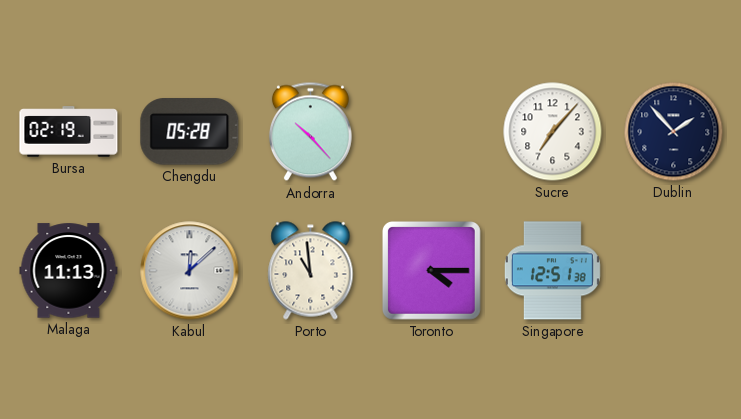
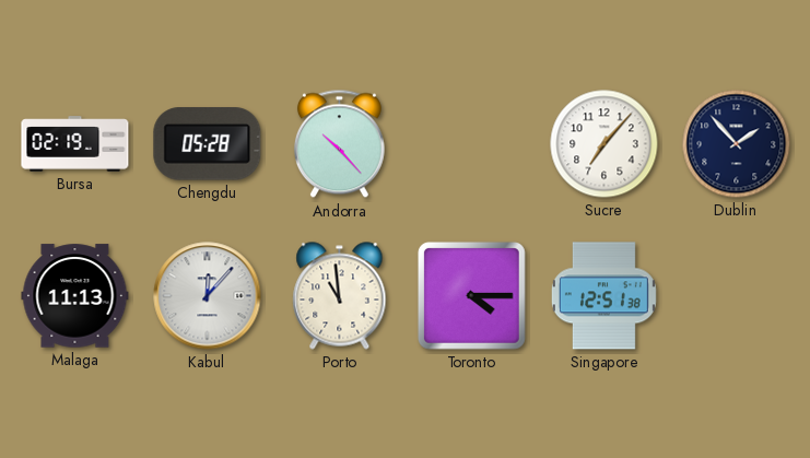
Kabul: 12:08 -> 12:07
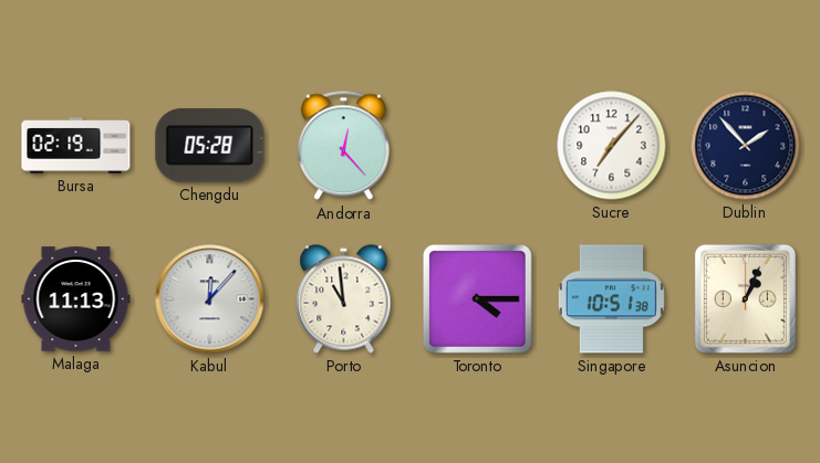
Andorra: 10:23 -> 12:23
Singapore: 12:51 -> 10:51
Asuncion: none -> 1:04
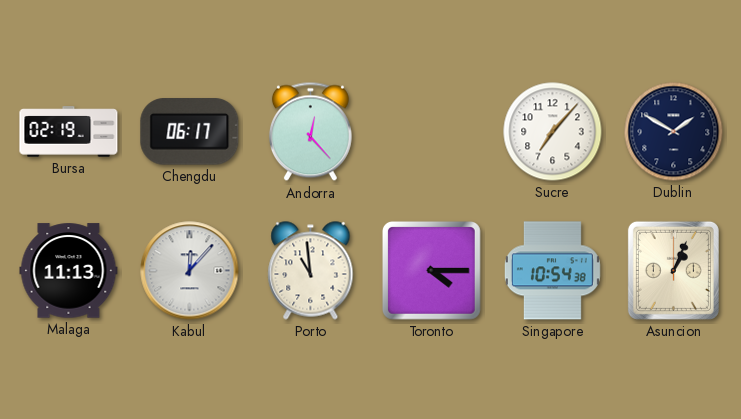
Chengdu: 05:28 -> 06:17
Dublin: 1:53 -> 1:50
Singapore: 10:51 -> 10:54
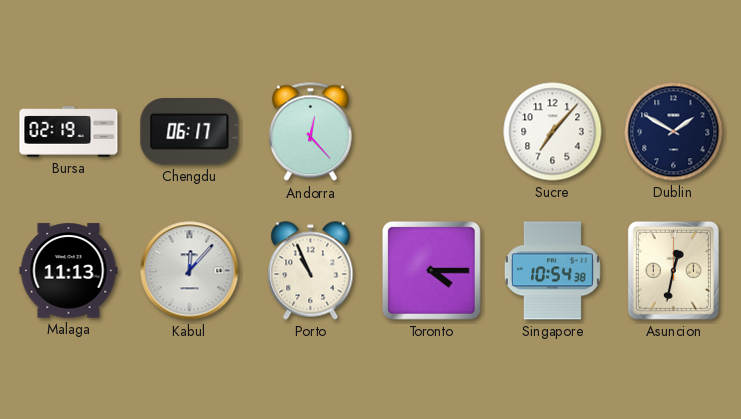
Porto: 10:59 -> 10:56
Asuncion: 1:04 -> 12:32
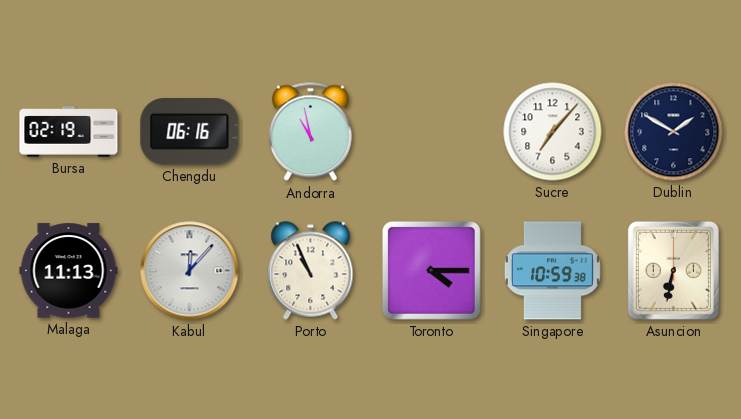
Chengdu: 06:17 -> 06:16
Andorra: 12:23 -> 10:58
Singapore: 10:54 -> 10:59
Asuncion: 12:32 -> 6:32
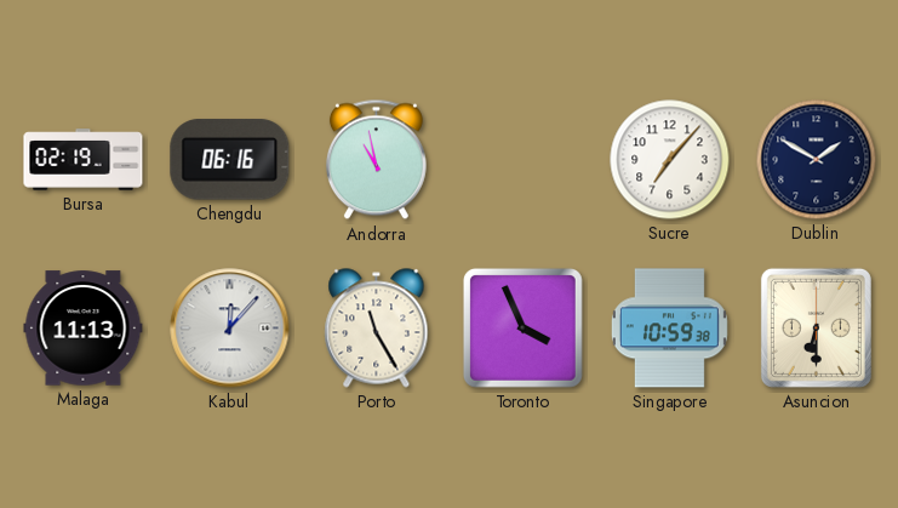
Porto: 10:56 -> 11:25
Toronto: 4:15 -> 3:56
Asuncion: 6:32 -> 6:30
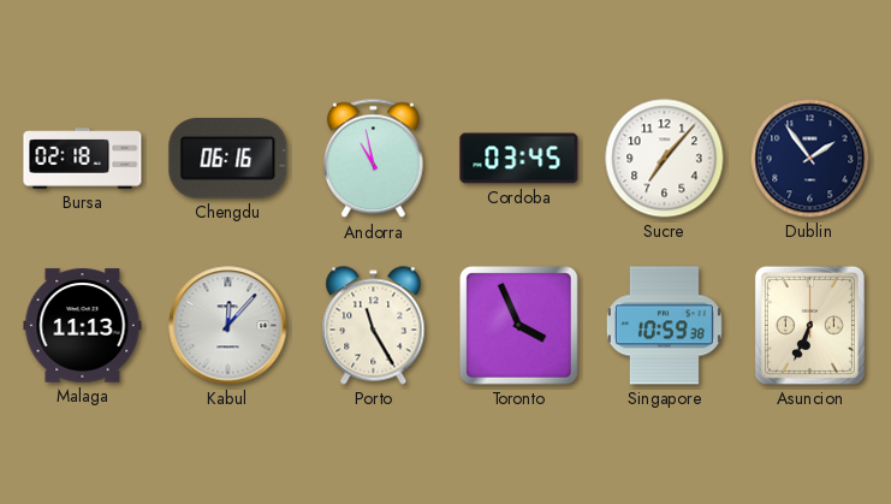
Bursa: 02:19 -> 02:18
Cordoba: none -> 03:45
Dublin: 1:50 -> 1:54
Asuncion: 6:30 -> 6:34
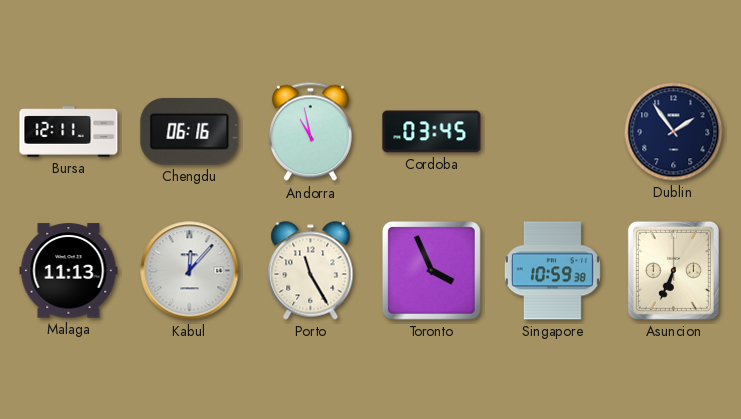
Bursa: 02:18 -> 12:11
Sucre: 7:07 -> none
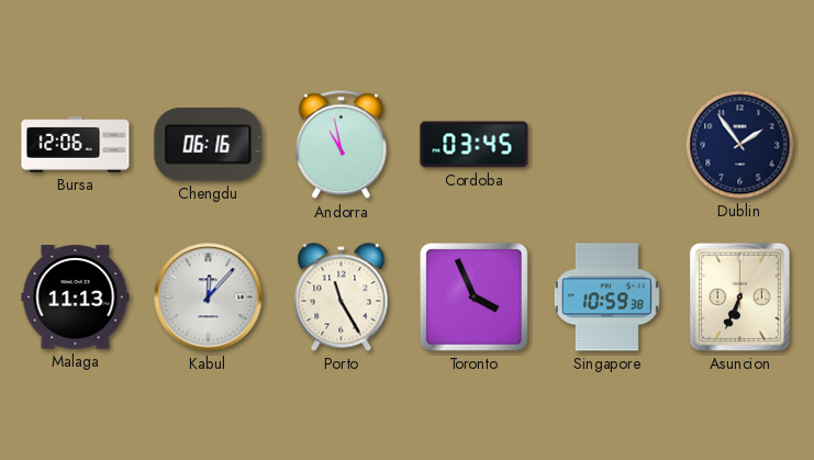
Bursa: 12:11 -> 12:06
